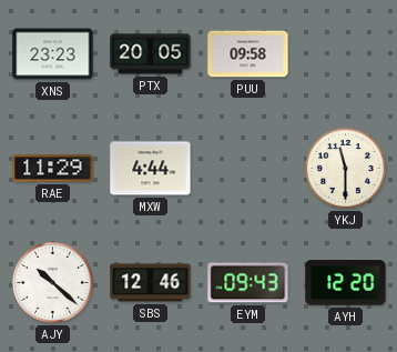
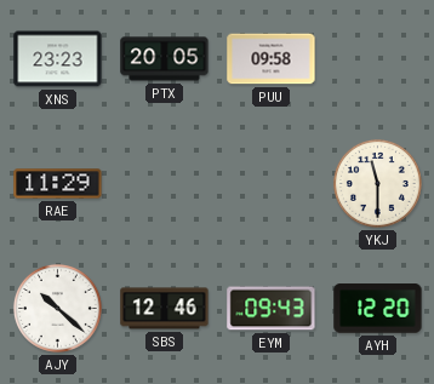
MXW: 4:44 -> none
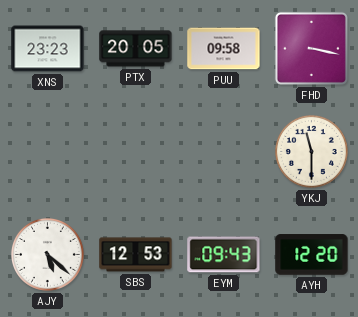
FHD: none -> 3:17
RAE: 11:29 -> none
AJY: 10:22 -> 5:22
SBS: 12:46 -> 12:53
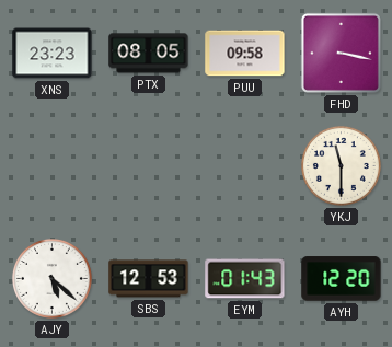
PTX: 20:05 -> 08:05
EYM: 09:43 -> 01:43
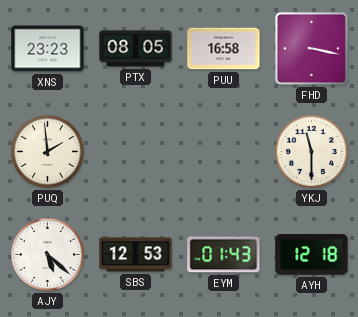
PUU: 09:58 -> 16:58
PUQ: none -> 1:59
AYH: 12:20 -> 12:18
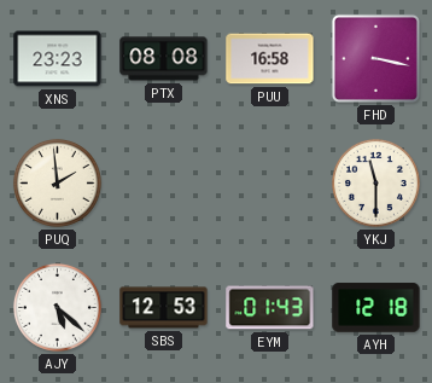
PTX: 08:05 -> 08:08
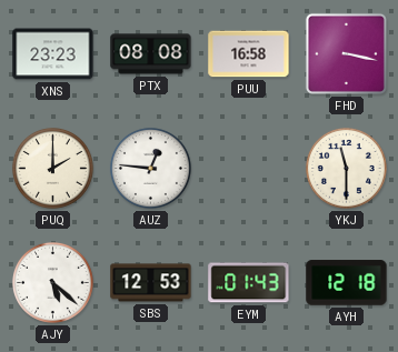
PUQ: 1:59 -> 2:00
AUZ: none -> 12:46
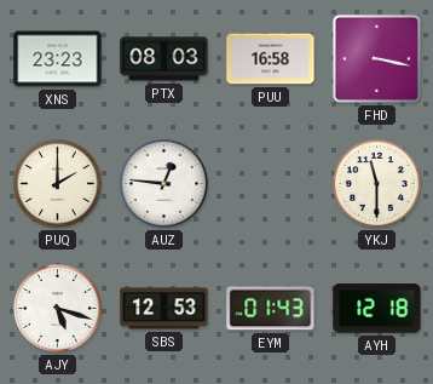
PTX: 08:08 -> 08:03
AJY: 5:22 -> 5:18
